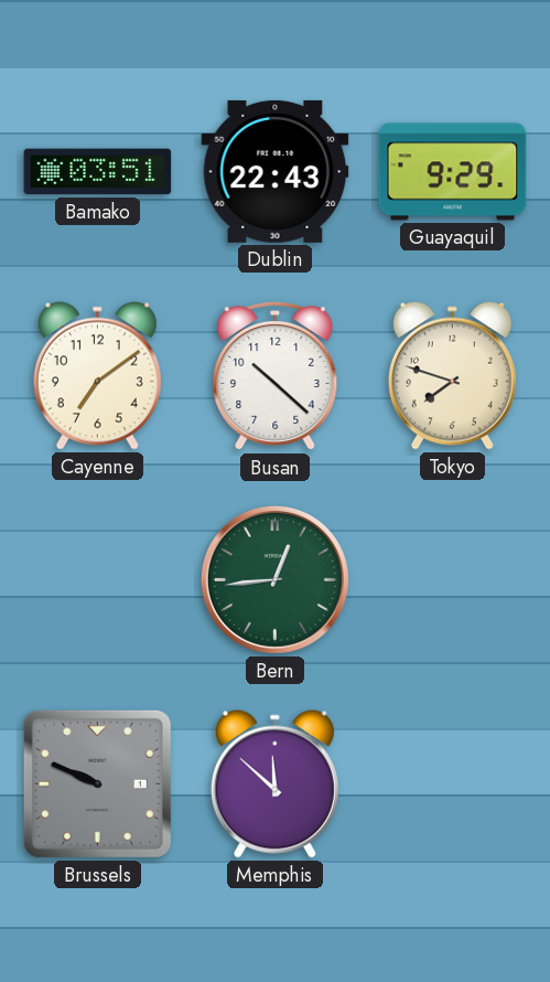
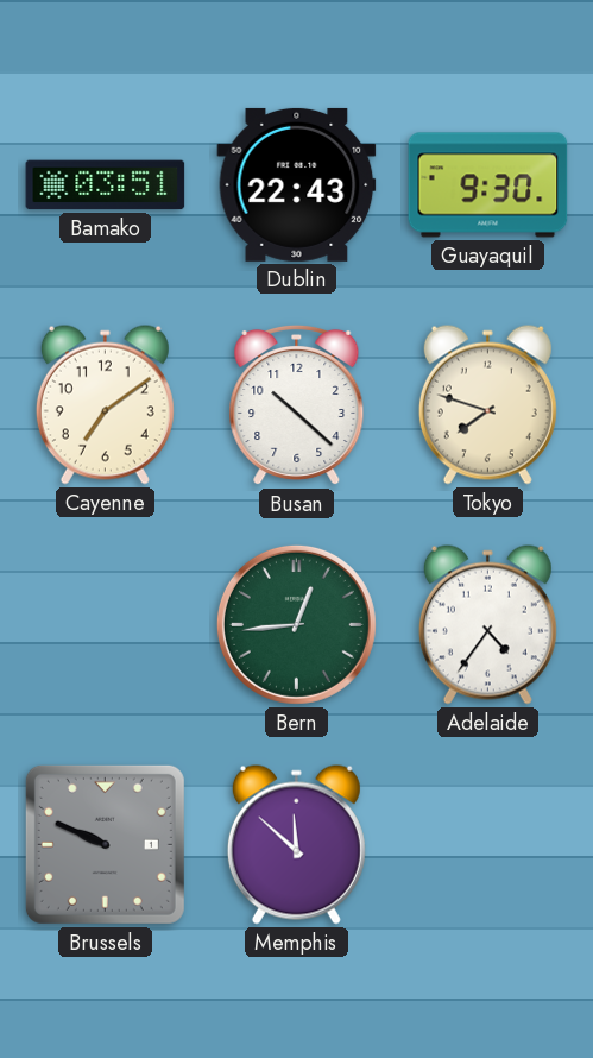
Guayaquil: 9:29 -> 9:30
Adelaide: none -> 4:36
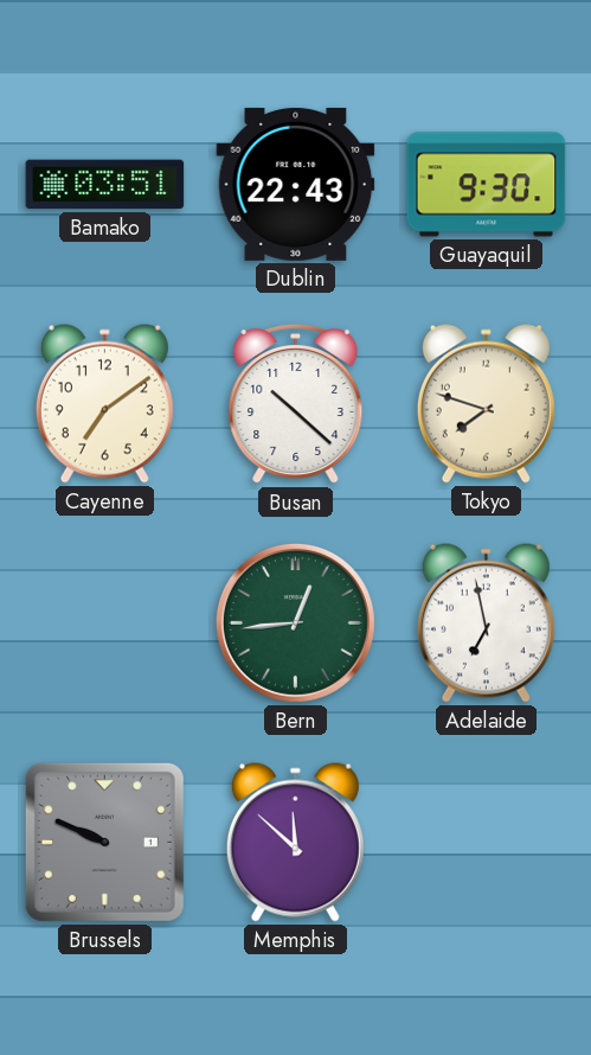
Adelaide: 4:36 -> 6:58
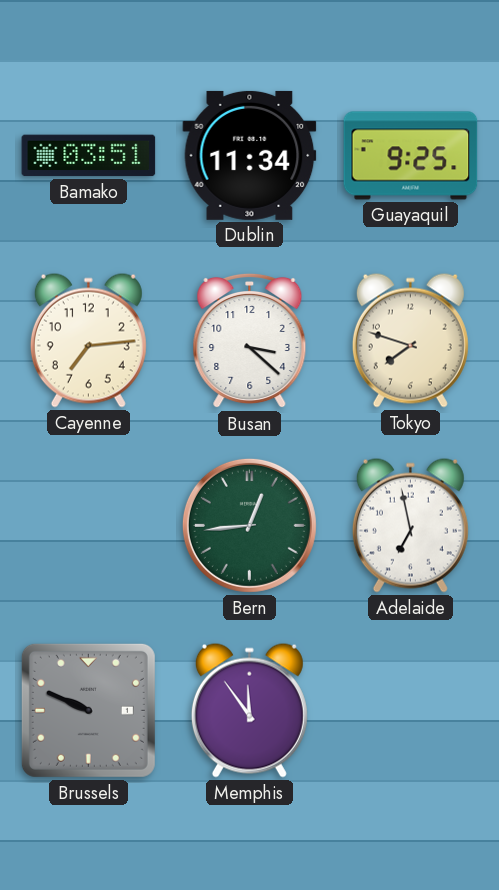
Dublin: 22:43 -> 11:34
Guayaquil: 9:30 -> 9:25
Cayenne: 7:09 -> 7:14
Busan: 10:22 -> 3:22
Memphis: 11:52 -> 11:54
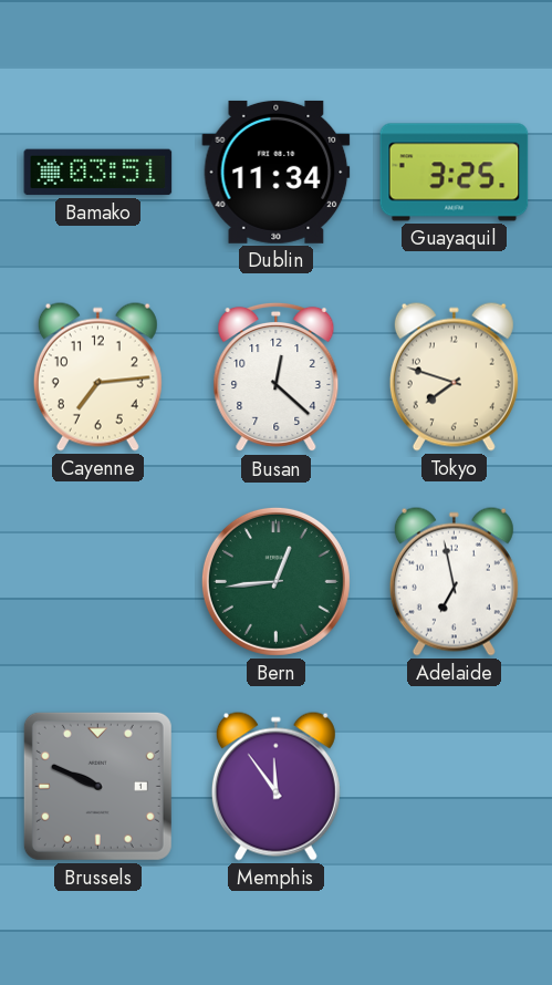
Guayaquil: 9:25 -> 3:25
Busan: 3:22 -> 12:22
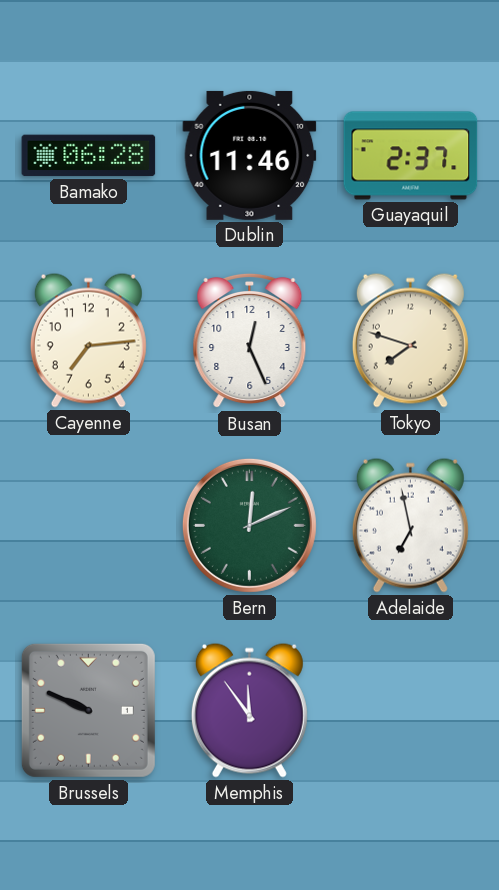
Bamako: 03:51 -> 06:28
Dublin: 11:34 -> 11:46
Guayaquil: 3:25 -> 2:37
Busan: 12:22 -> 12:26
Bern: 12:44 -> 12:11
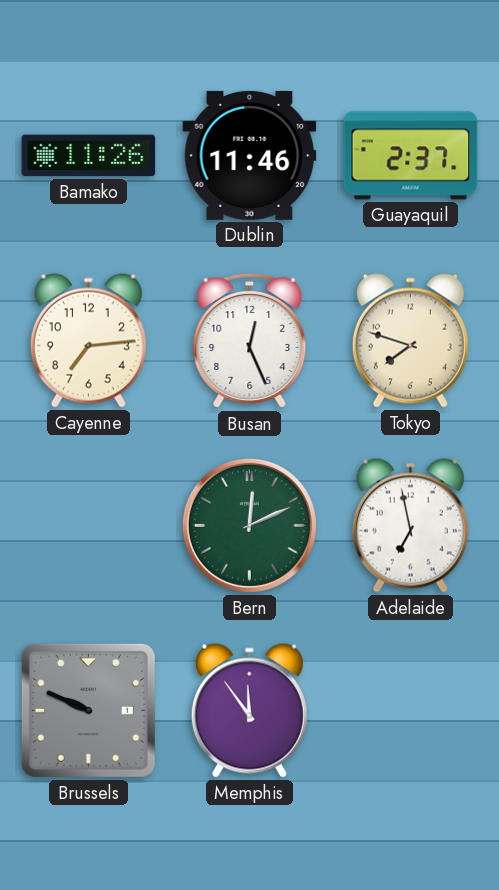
Bamako: 06:28 -> 11:26
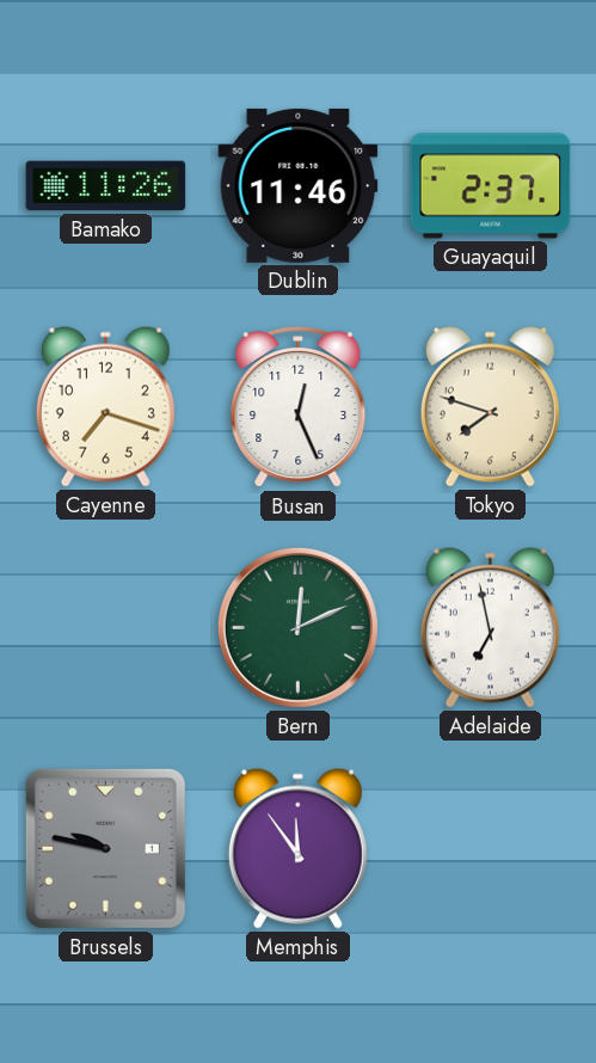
Cayenne: 7:14 -> 7:18
Brussels: 9:49 -> 9:47
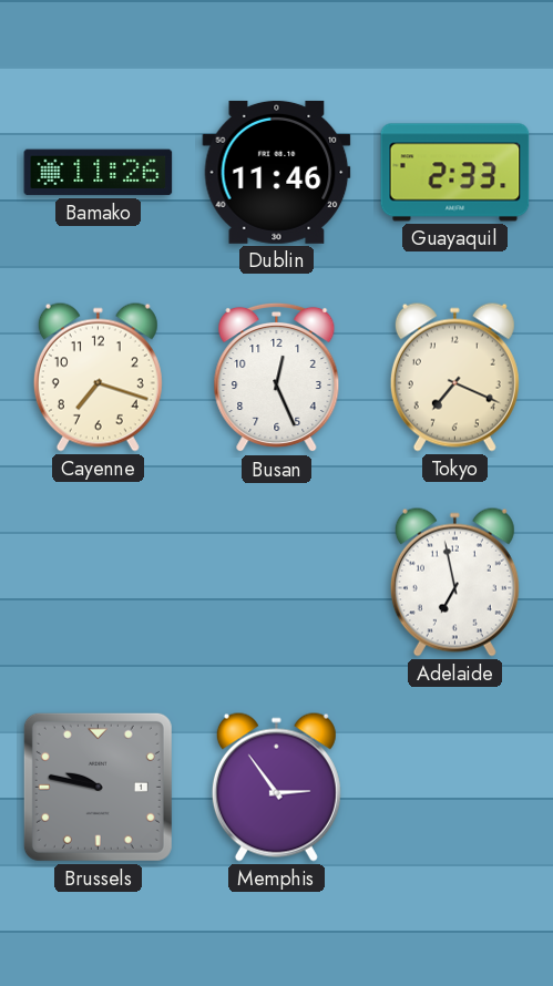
Guayaquil: 2:37 -> 2:33
Tokyo: 7:48 -> 7:19
Bern: 12:11 -> none
Memphis: 11:54 -> 2:54
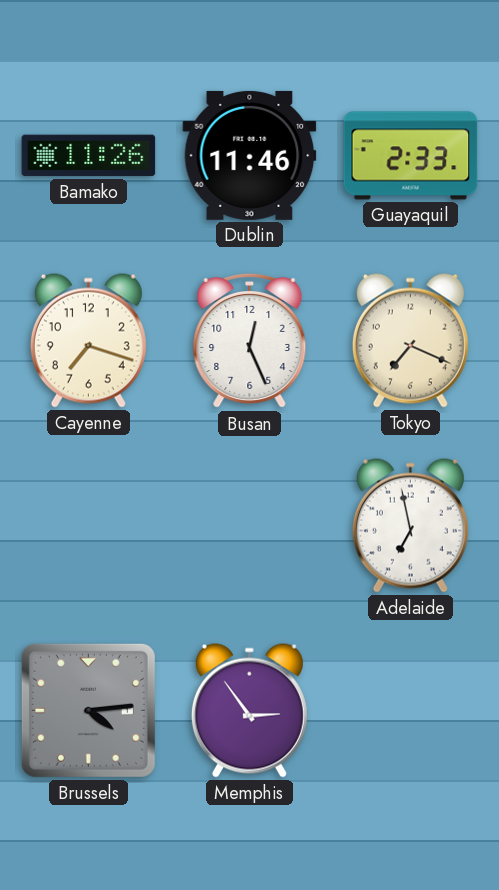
Brussels: 9:47 -> 4:14
